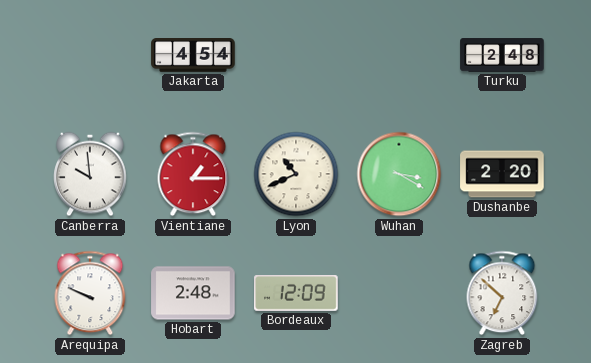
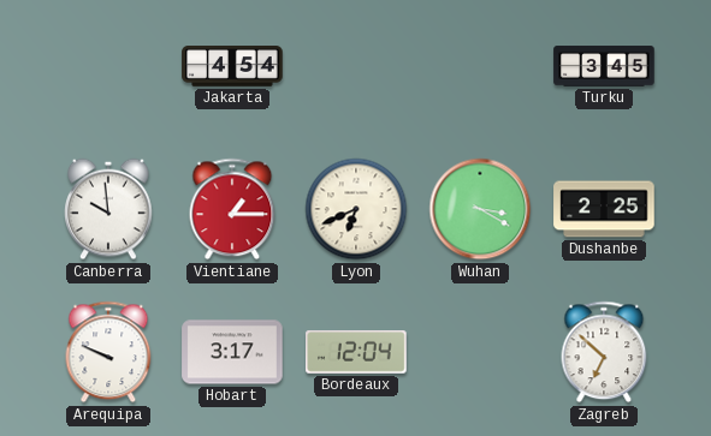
Turku: 2:48 -> 3:45
Lyon: 10:41 -> 6:41
Dushanbe: 2:20 -> 2:25
Hobart: 2:48 -> 3:17
Bordeaux: 12:09 -> 12:04
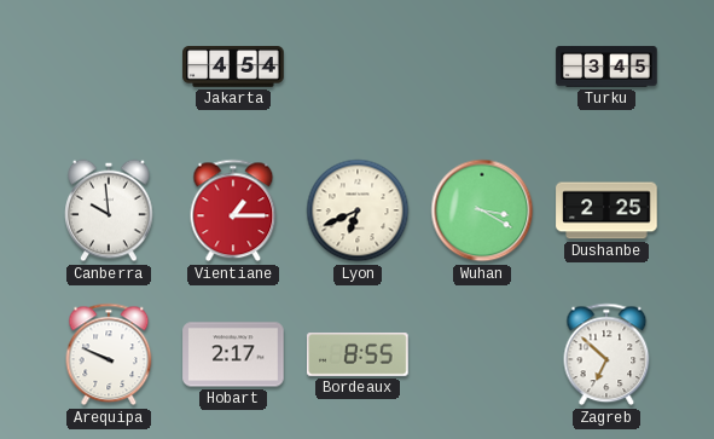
Hobart: 3:17 -> 2:17
Bordeaux: 12:04 -> 8:55
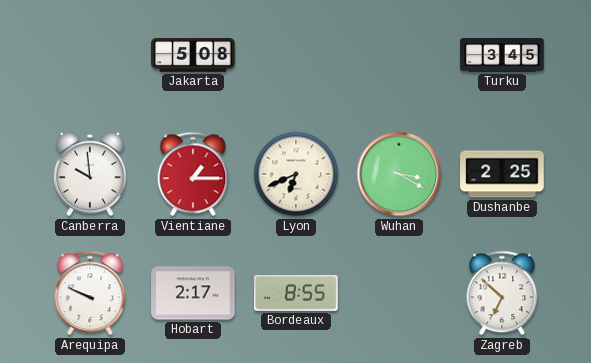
Jakarta: 4:54 -> 5:08
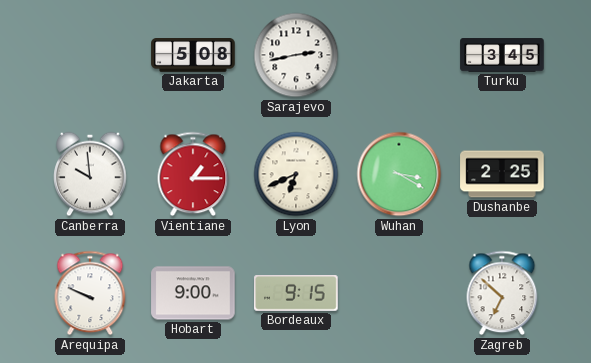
Sarajevo: none -> 2:43
Hobart: 2:17 -> 9:00
Bordeaux: 8:55 -> 9:15
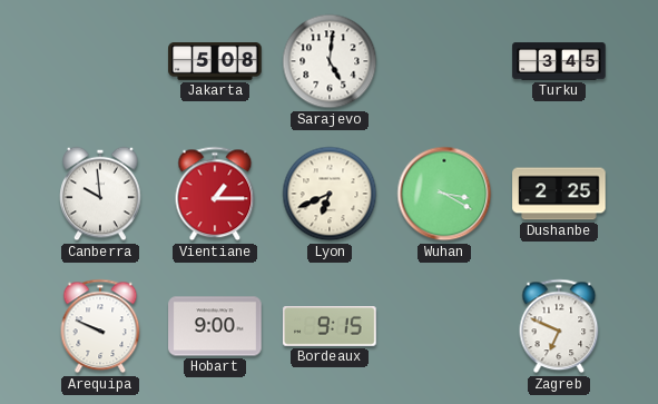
Sarajevo: 2:43 -> 5:01
Zagreb: 6:52 -> 6:49
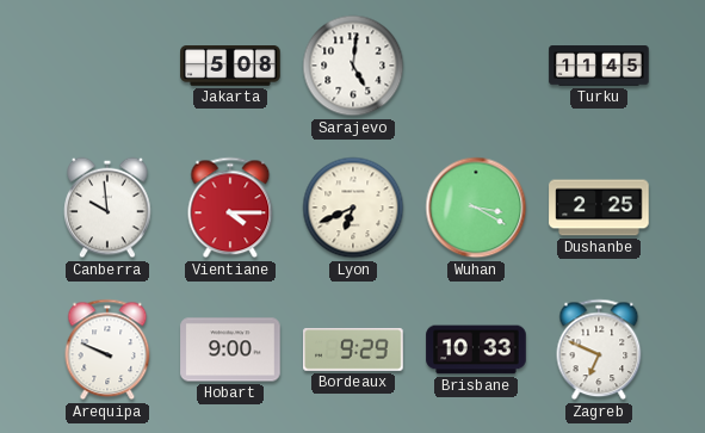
Turku: 3:45 -> 11:45
Vientiane: 1:15 -> 4:15
Bordeaux: 9:15 -> 9:29
Brisbane: none -> 10:33
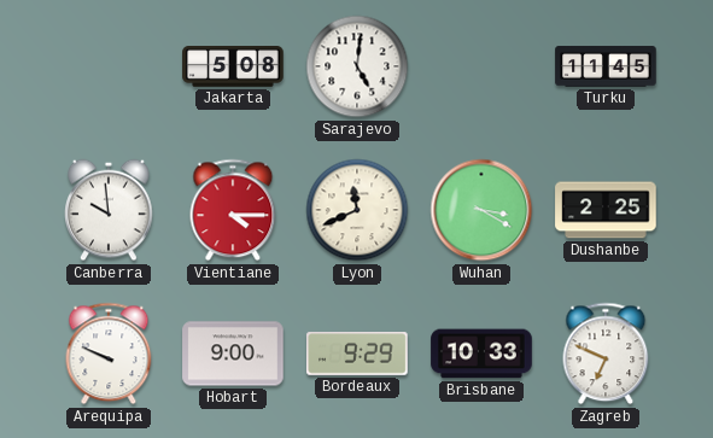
Lyon: 6:41 -> 11:41
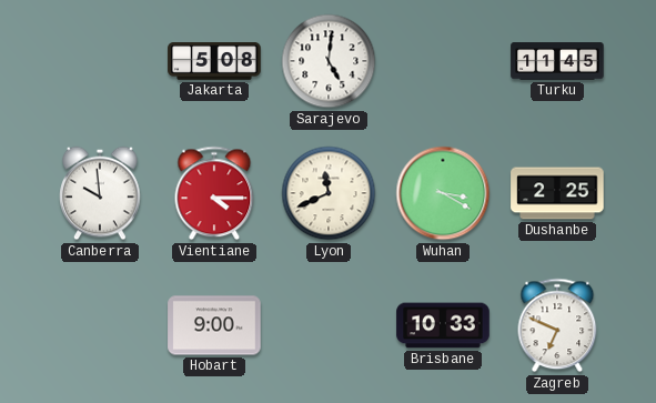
Arequipa: 9:49 -> none
Bordeaux: 9:29 -> none
